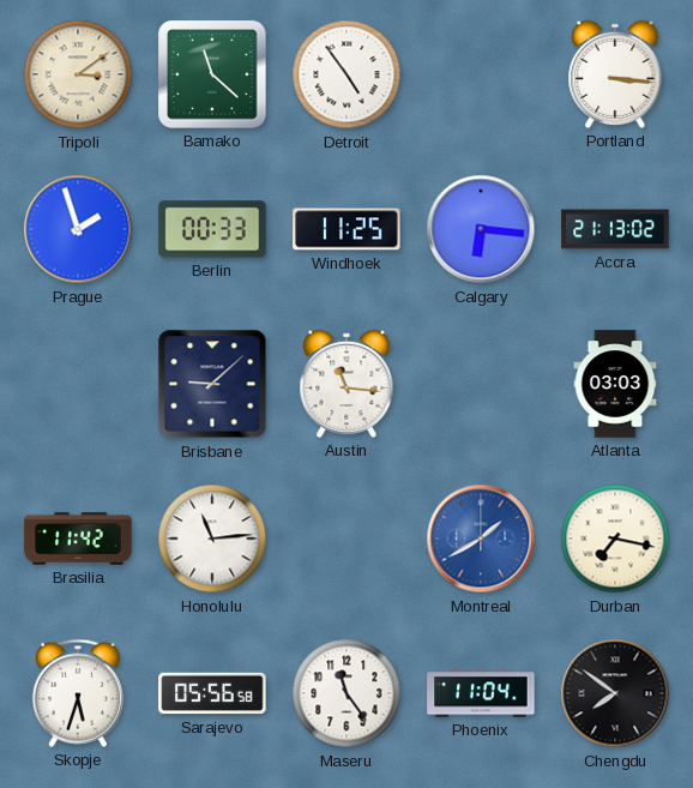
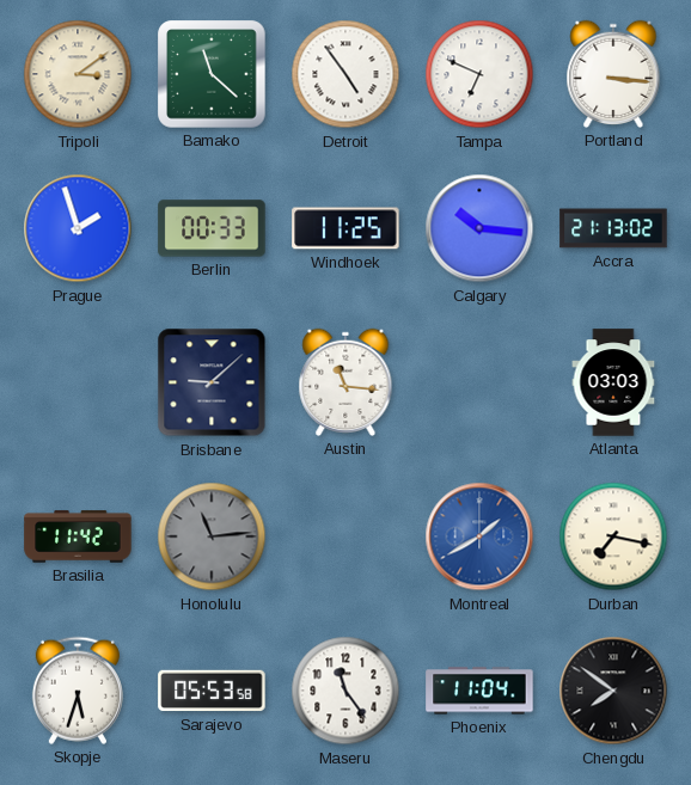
Tampa: none -> 6:49
Calgary: 6:16 -> 10:16
Honolulu dial: white -> grey
Sarajevo: 05:56 -> 05:53
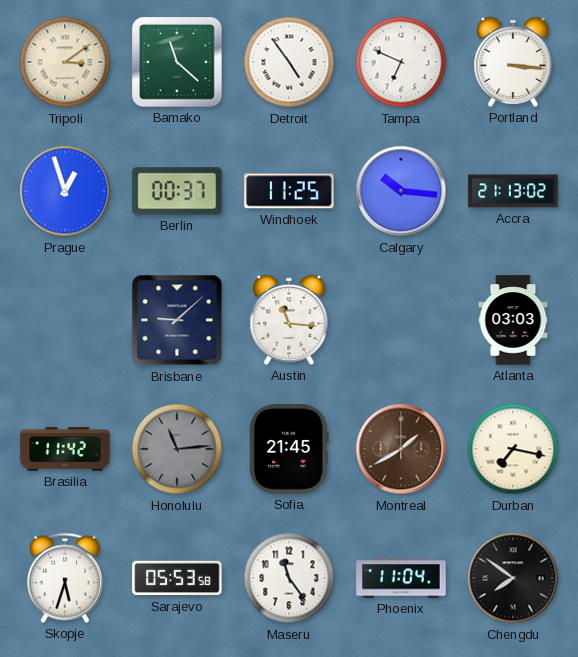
Prague: 1:57 -> 12:57
Berlin: 00:33 -> 00:37
Sofia: none -> 21:45
Montreal dial: blue -> brown
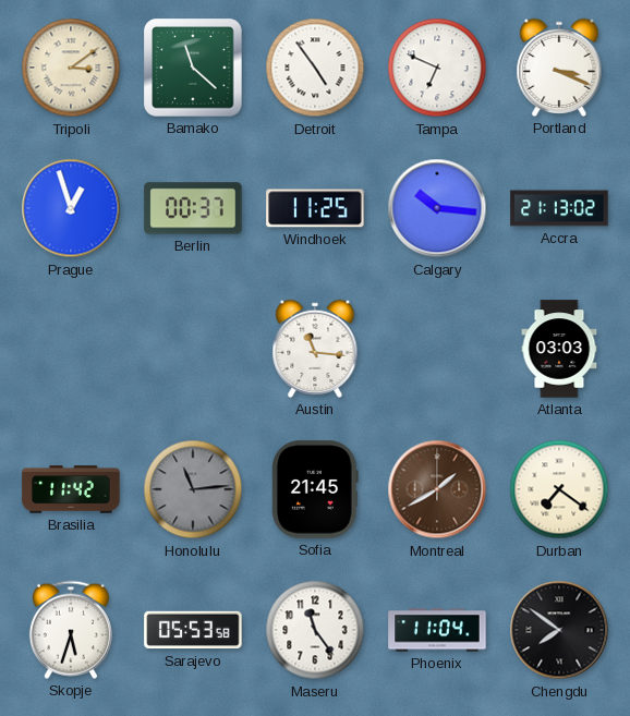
Portland: 3:16 -> 3:19
Brisbane: 9:08 -> none
Durban: 7:17 -> 7:21
